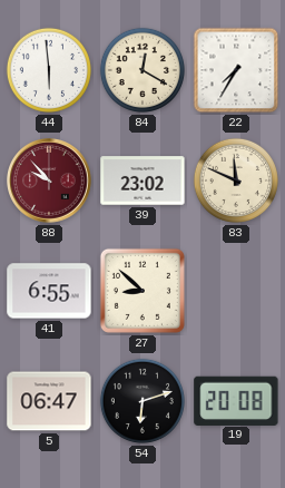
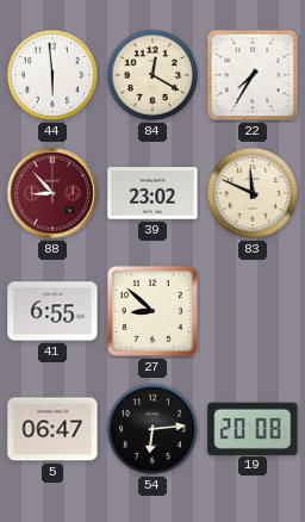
88: 9:53 -> 8:53
54: 6:12 -> 6:14
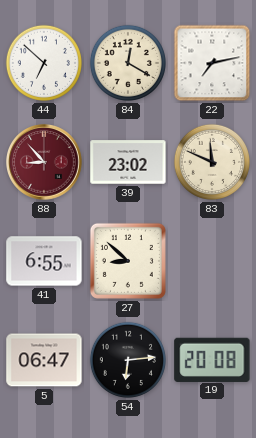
44: 5:59 -> 6:52
22: 7:35 -> 7:13
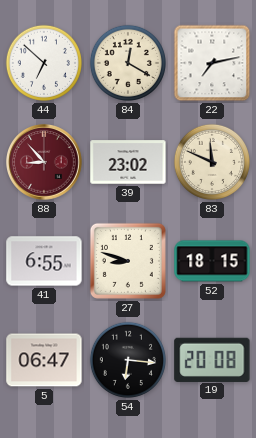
27: 8:52 -> 8:48
52: none -> 18:15
54: 6:14 -> 6:16
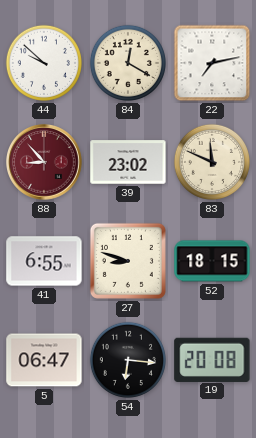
44: 6:52 -> 9:52
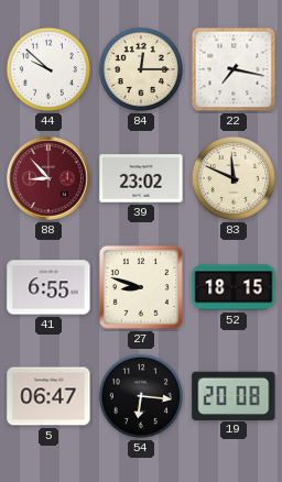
84: 12:20 -> 12:15
22: 7:13 -> 7:17
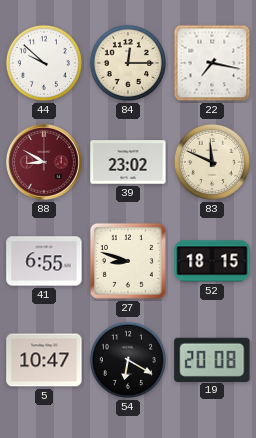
88: 8:53 -> 8:50
5: 06:47 -> 10:47
54: 6:16 -> 6:20
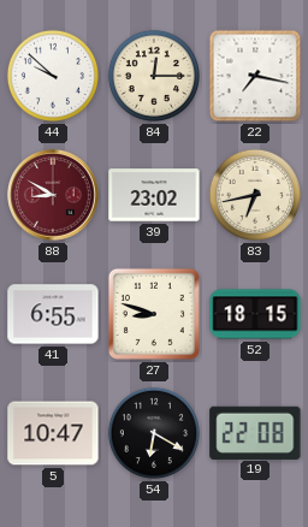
83: 11:49 -> 6:43
19: 20:08 -> 22:08
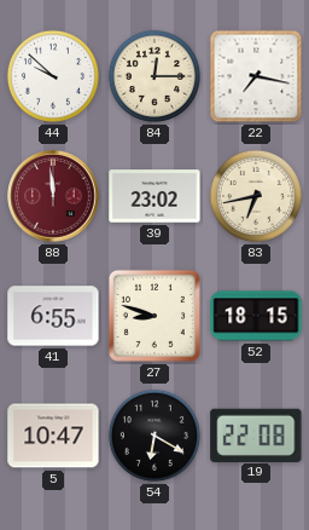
88: 8:50 -> 11:59
